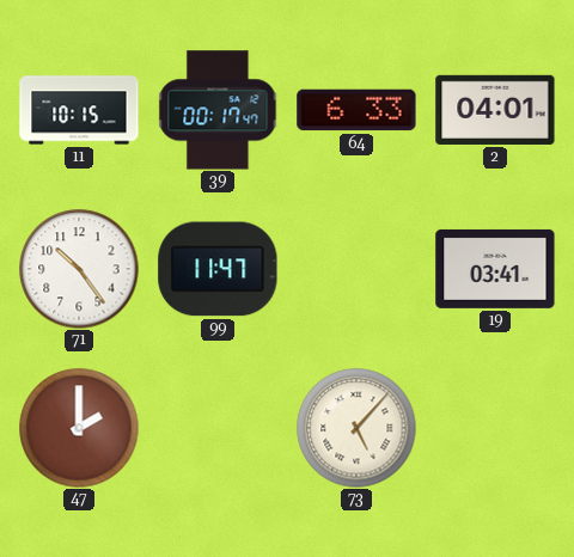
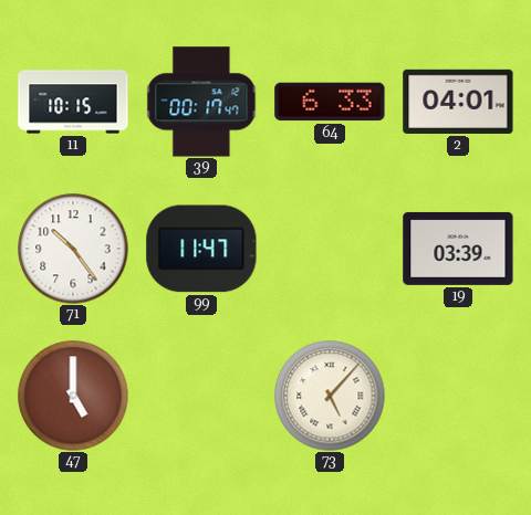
19: 03:41 -> 03:39
47: 2:00 -> 5:00
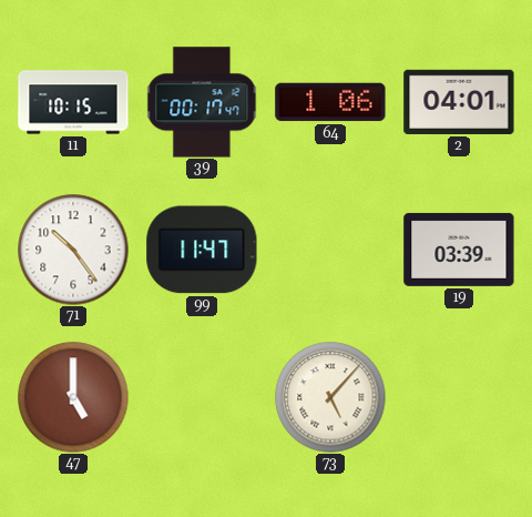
64: 6:33 -> 1:06
